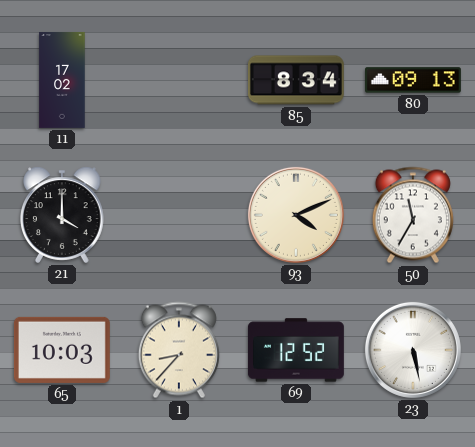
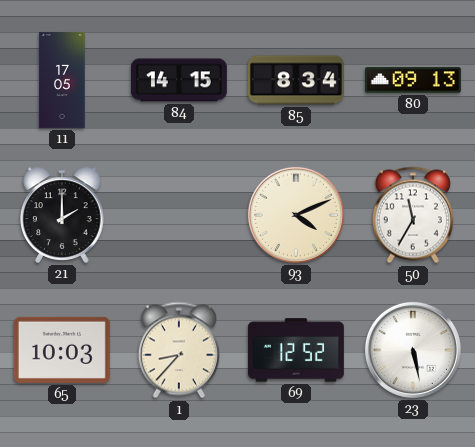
11: 17:02 -> 17:05
84: none -> 14:15
21: 4:00 -> 2:00
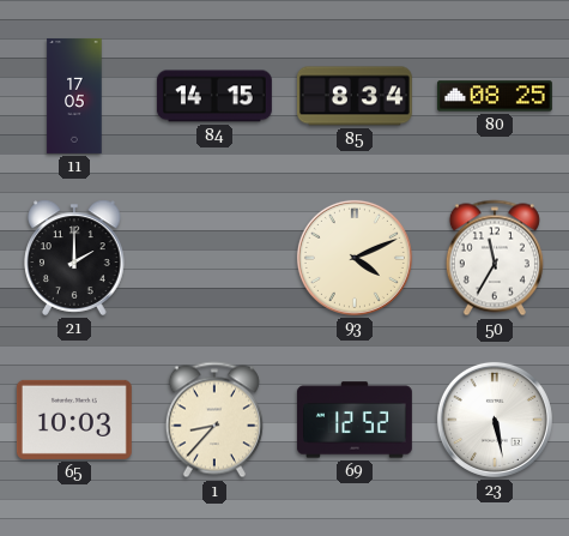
80: 09:13 -> 08:25
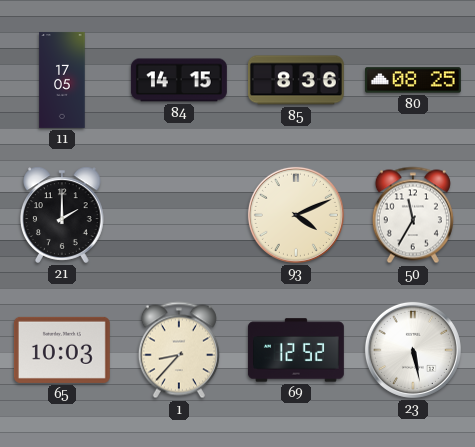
85: 8:34 -> 8:36
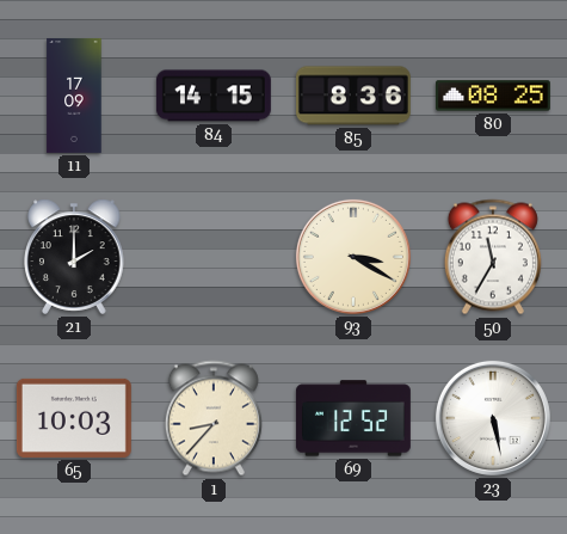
11: 17:05 -> 17:09
93: 4:11 -> 3:20
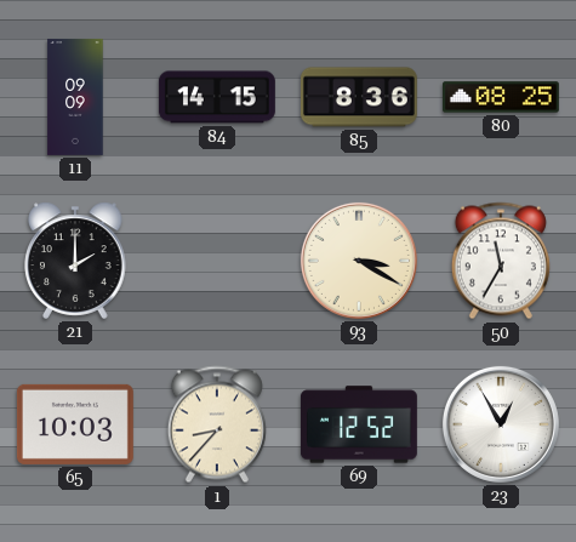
11: 17:09 -> 09:09
23: 5:28 -> 12:55
